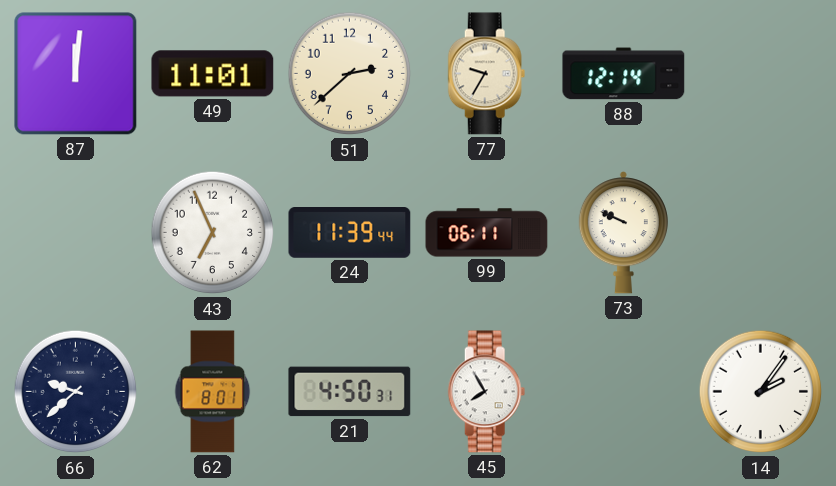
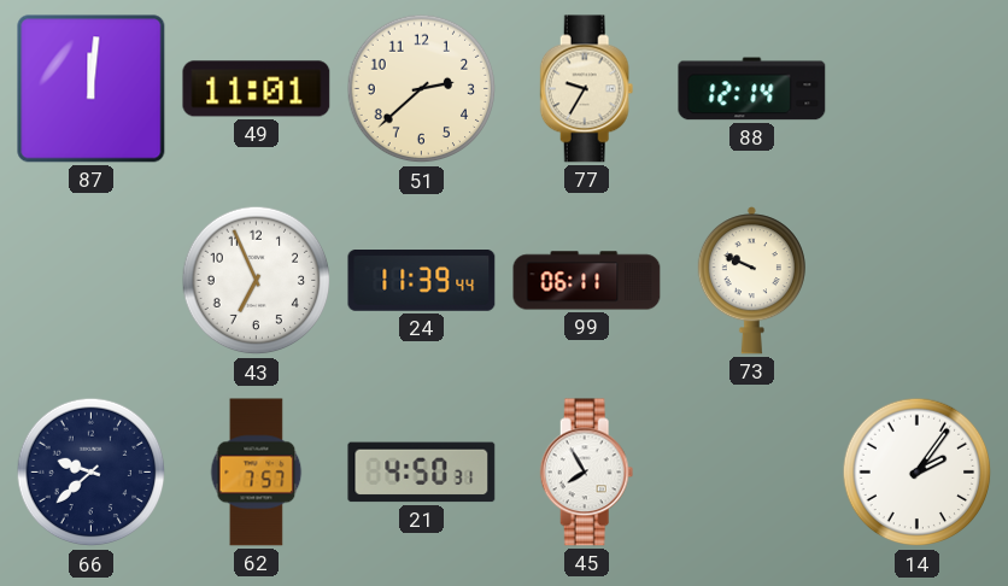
62: 8:01 -> 7:57
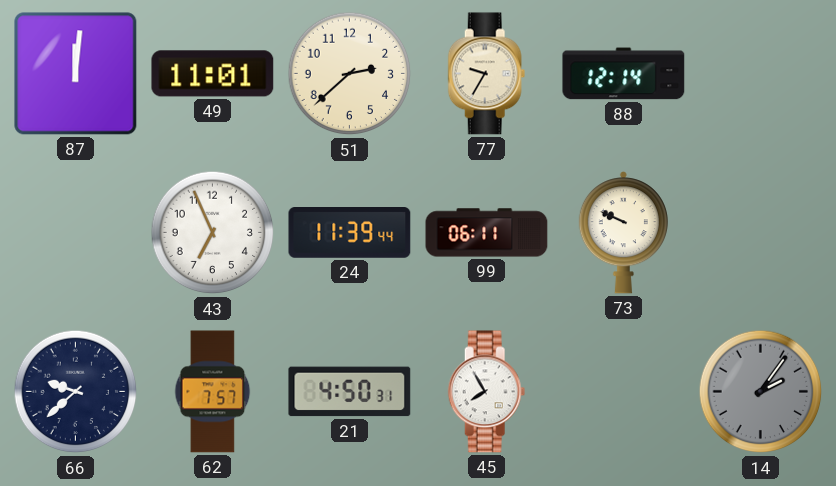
14 dial: white -> grey
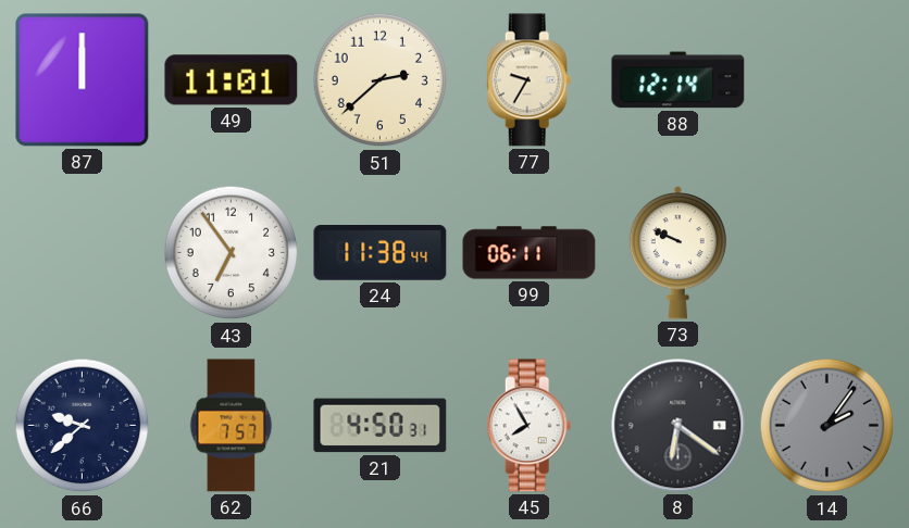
87: 12:01 -> 12:00
43: 6:56 -> 6:54
24: 11:39 -> 11:38
8: none -> 6:21
